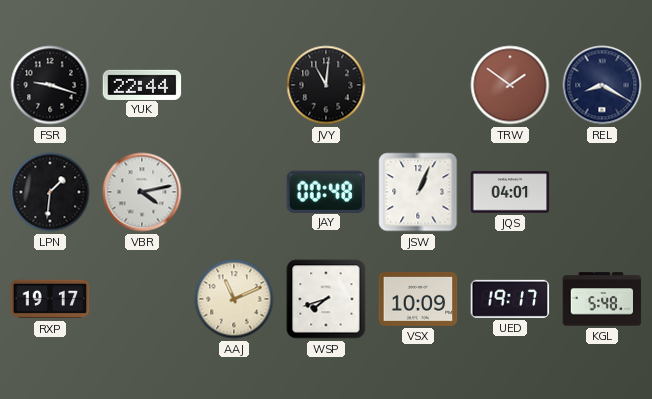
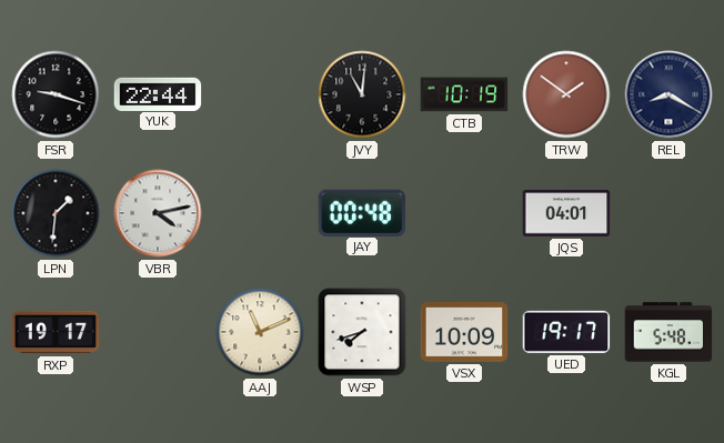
CTB: none -> 10:19
JSW: 1:04 -> none
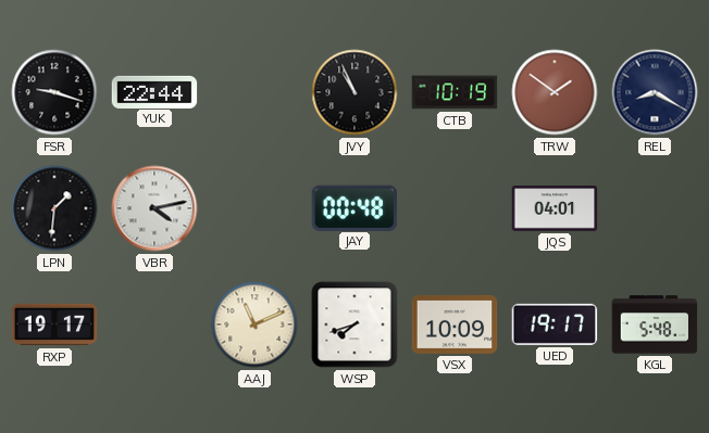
JVY: 11:01 -> 10:56
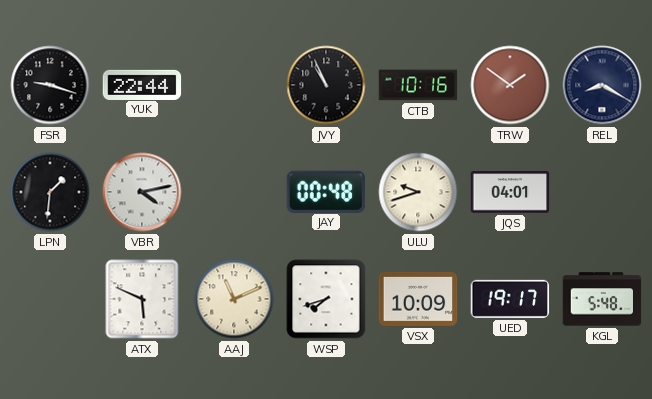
CTB: 10:19 -> 10:16
ULU: none -> 9:42
RXP: 19:17 -> none
ATX: none -> 5:49
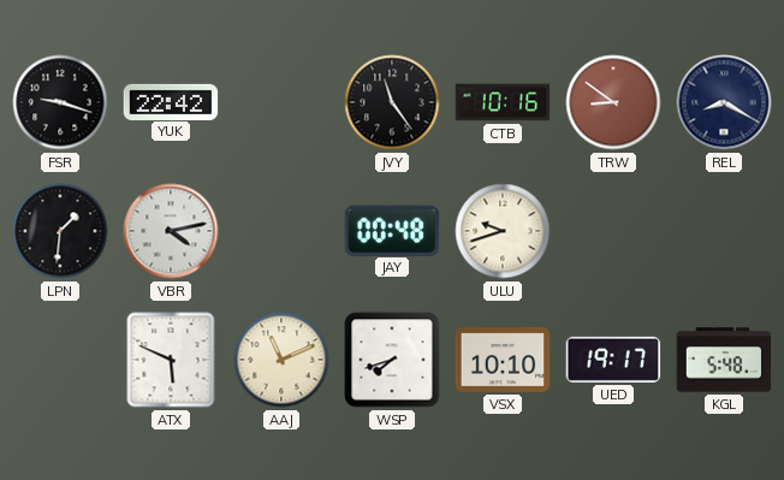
YUK: 22:44 -> 22:42
JVY: 10:56 -> 11:24
TRW: 1:51 -> 8:51
JQS: 04:01 -> none
VSX: 10:09 -> 10:10
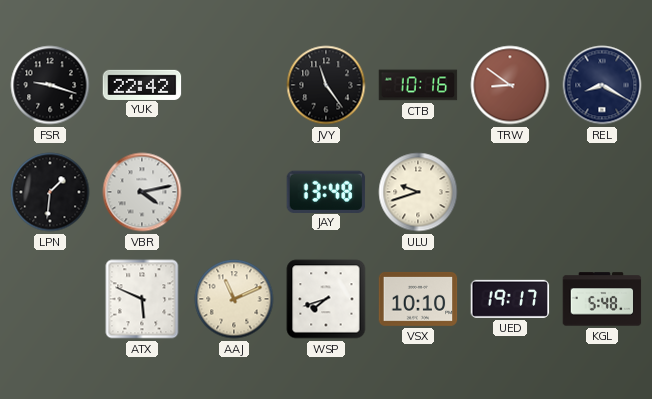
JAY: 00:48 -> 13:48
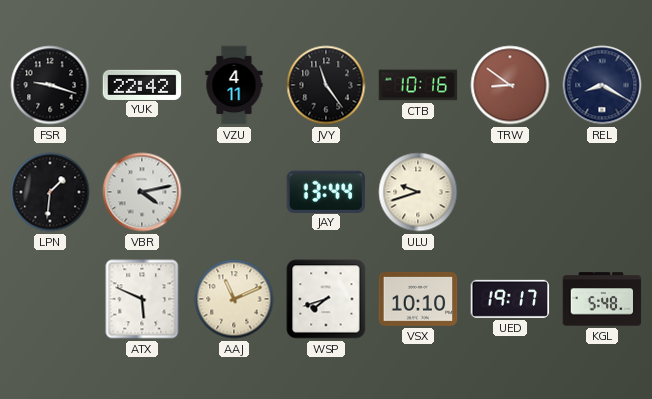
VZU: none -> 4:11
JAY: 13:48 -> 13:44
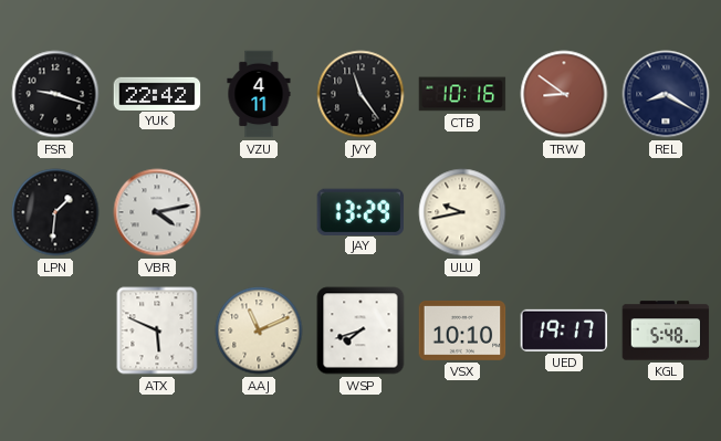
JAY: 13:44 -> 13:29
ULU: 9:42 -> 9:43
